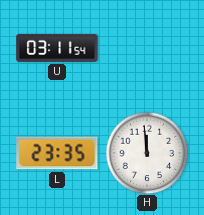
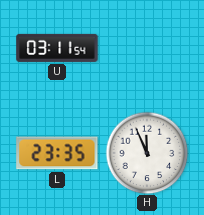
H: 11:59 -> 11:56
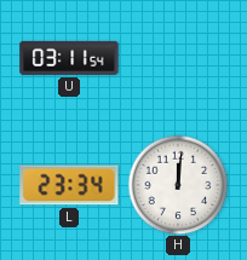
L: 23:35 -> 23:34
H: 11:56 -> 12:01
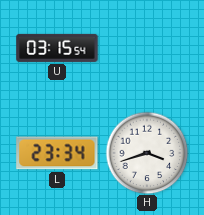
U: 03:11 -> 03:15
H: 12:01 -> 3:42
